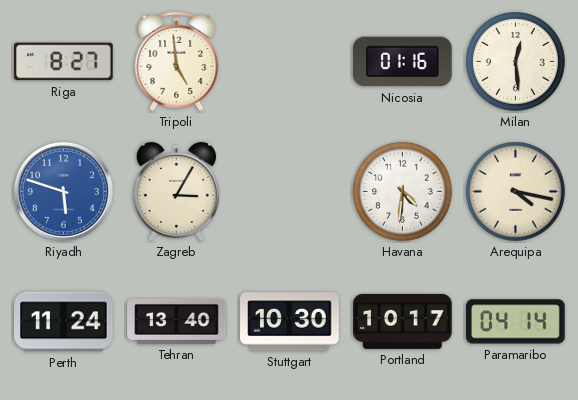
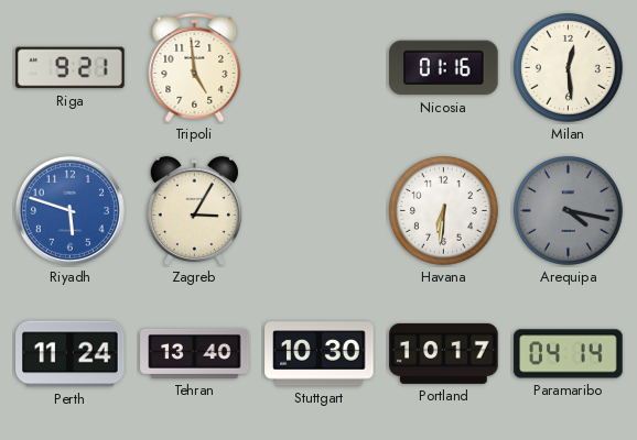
Riga: 8:27 -> 9:21
Havana: 4:31 -> 6:31
Arequipa dial: cream -> grey
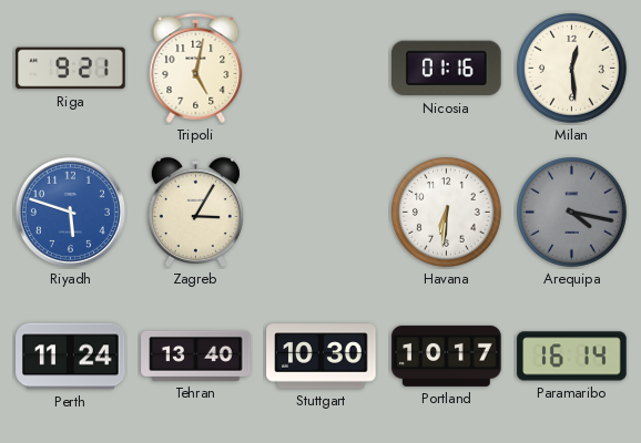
Tripoli: 4:59 -> 5:02
Paramaribo: 04:14 -> 16:14
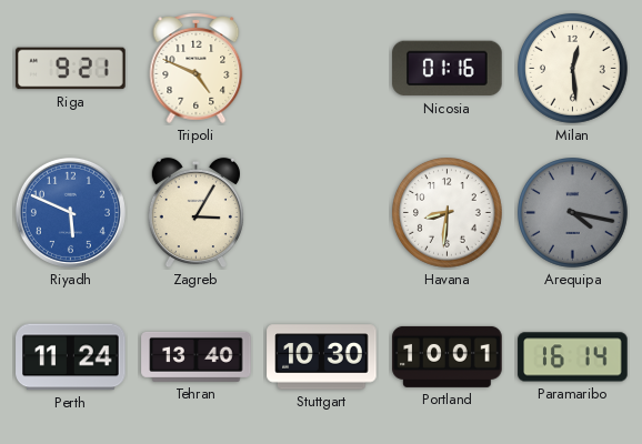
Tripoli: 5:02 -> 4:49
Riyadh: 5:48 -> 5:49
Havana: 6:31 -> 8:31
Portland: 10:17 -> 10:01
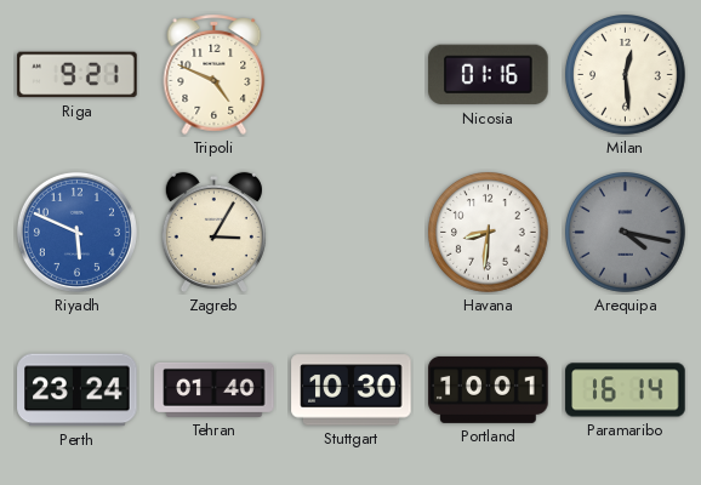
Perth: 11:24 -> 23:24
Tehran: 13:40 -> 01:40
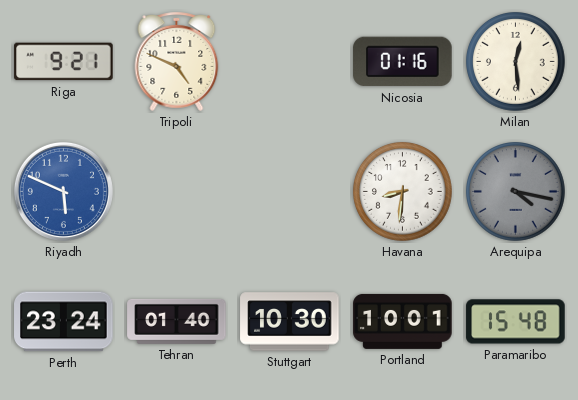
Zagreb: 3:05 -> none
Paramaribo: 16:14 -> 15:48
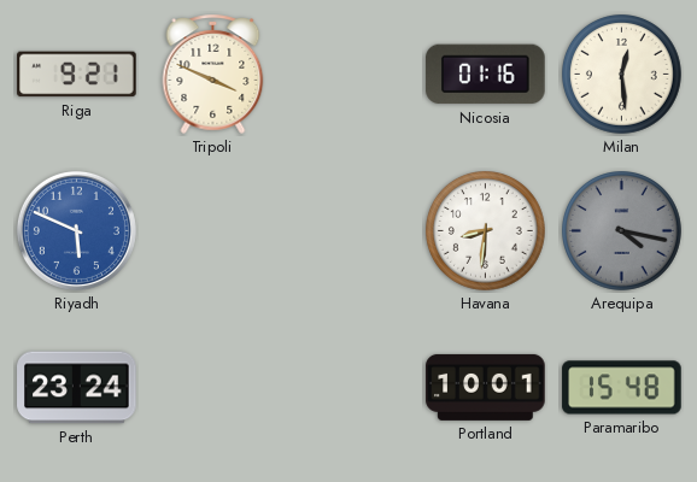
Tripoli: 4:49 -> 3:49
Tehran: 01:40 -> none
Stuttgart: 10:30 -> none
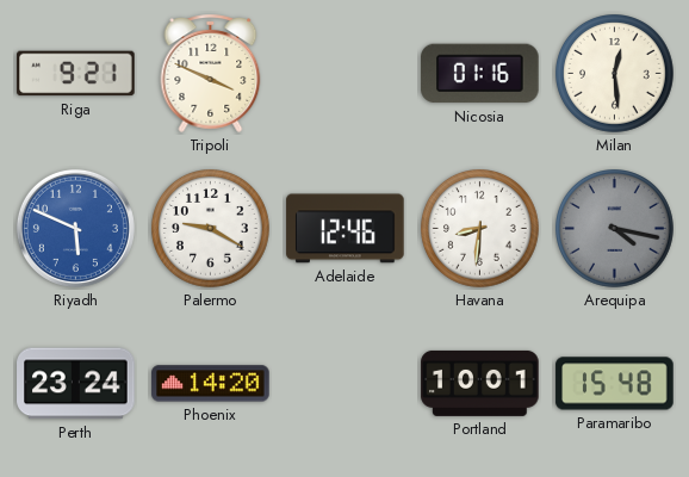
Palermo: none -> 9:20
Adelaide: none -> 12:46
Phoenix: none -> 14:20
